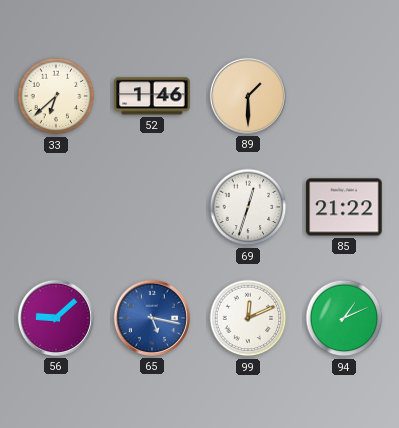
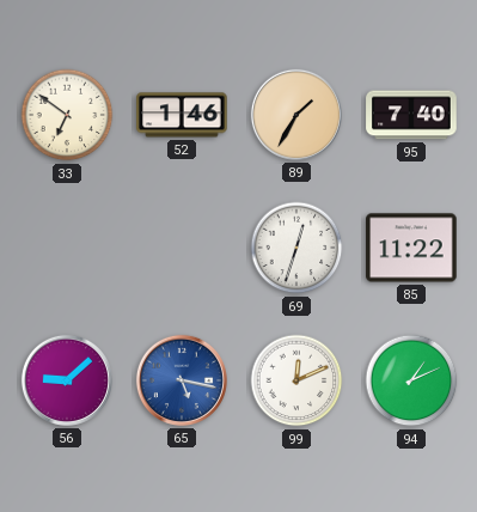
33: 6:38 -> 6:51
89: 1:30 -> 1:35
95: none -> 7:40
85: 21:22 -> 11:22
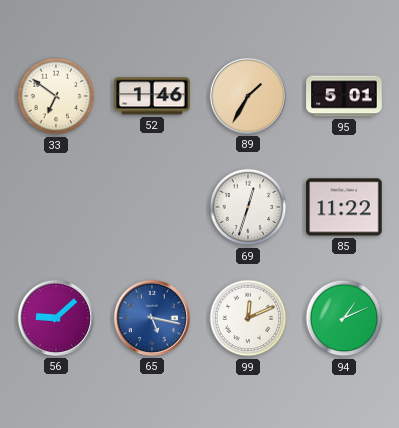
95: 7:40 -> 5:01
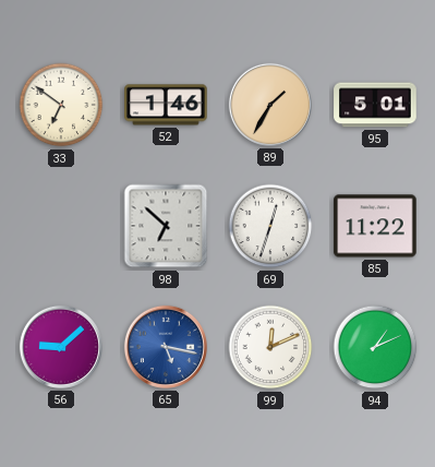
98: none -> 6:52
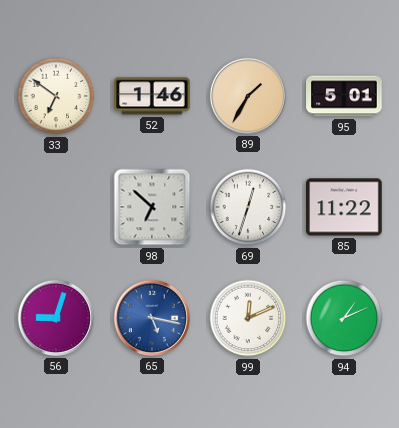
56: 9:08 -> 9:03
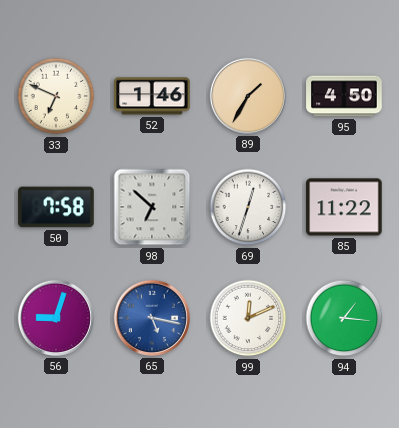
33: 6:51 -> 6:49
95: 5:01 -> 4:50
50: none -> 7:58
94: 1:11 -> 1:16
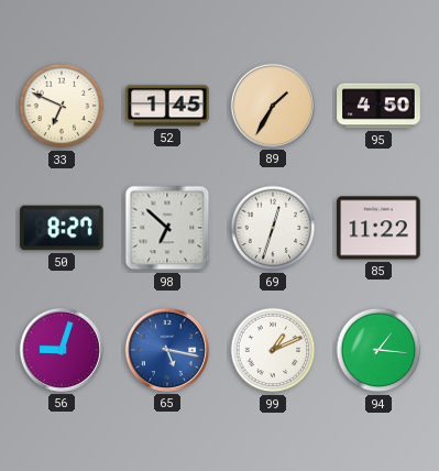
52: 1:46 -> 1:45
50: 7:58 -> 8:27
99: 12:11 -> 1:11
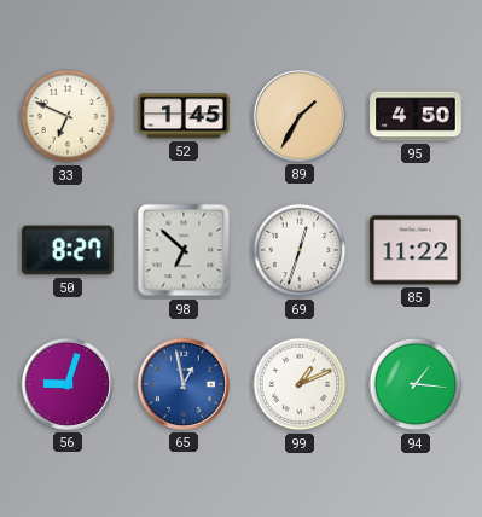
65: 5:17 -> 12:58
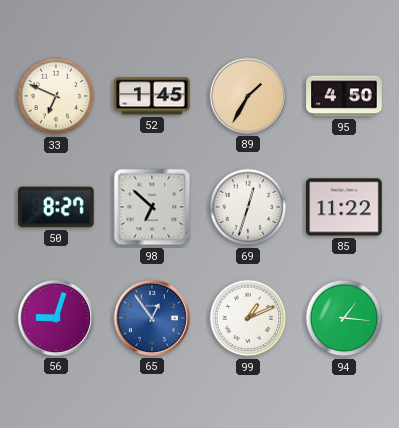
65: 12:58 -> 12:54
